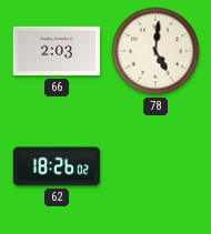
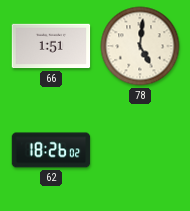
66: 2:03 -> 1:51
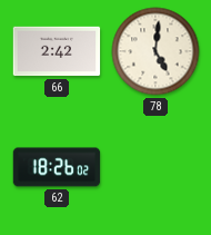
66: 1:51 -> 2:42
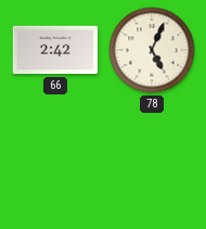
78: 5:01 -> 5:04
62: 18:26 -> none
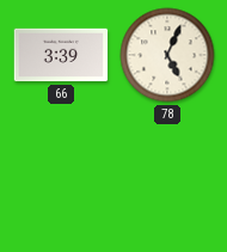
66: 2:42 -> 3:39
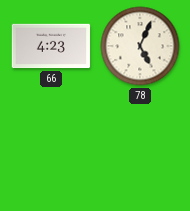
66: 3:39 -> 4:23
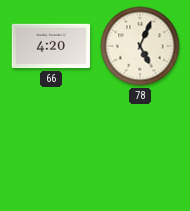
66: 4:23 -> 4:20
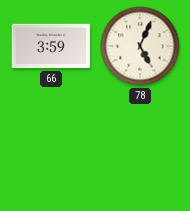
66: 4:20 -> 3:59
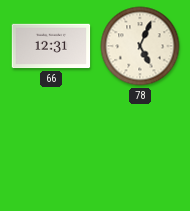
66: 3:59 -> 12:31
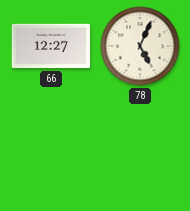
66: 12:31 -> 12:27
